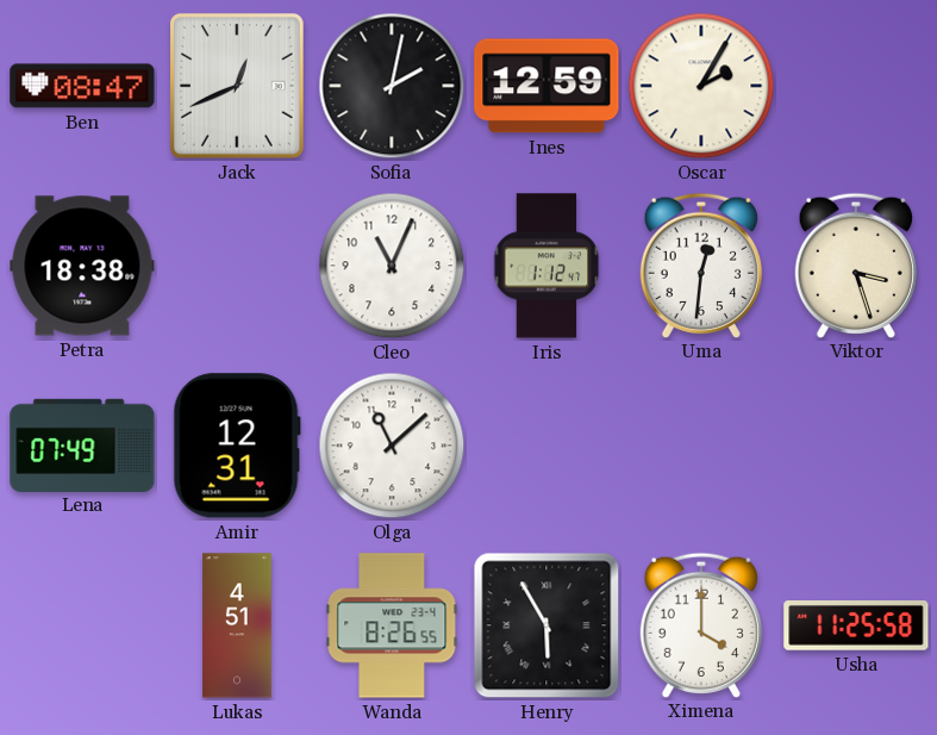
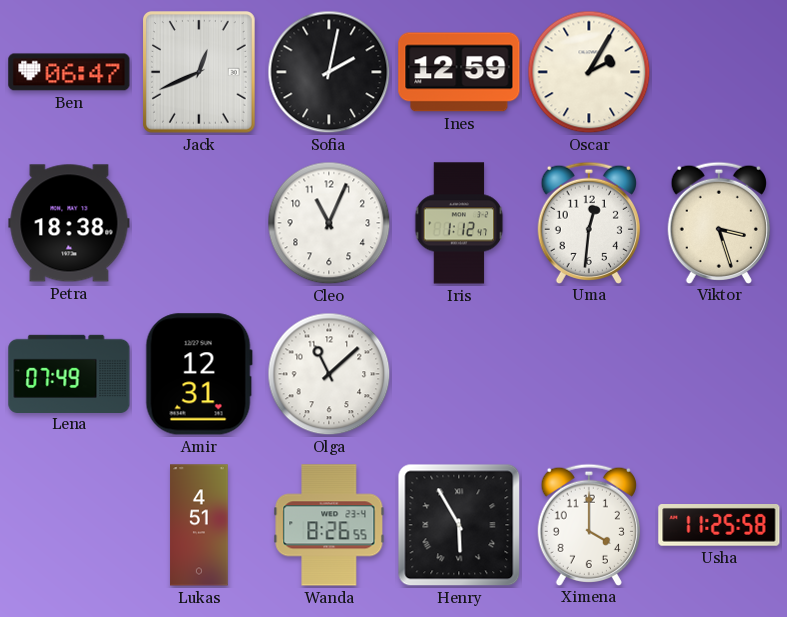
Ben: 08:47 -> 06:47
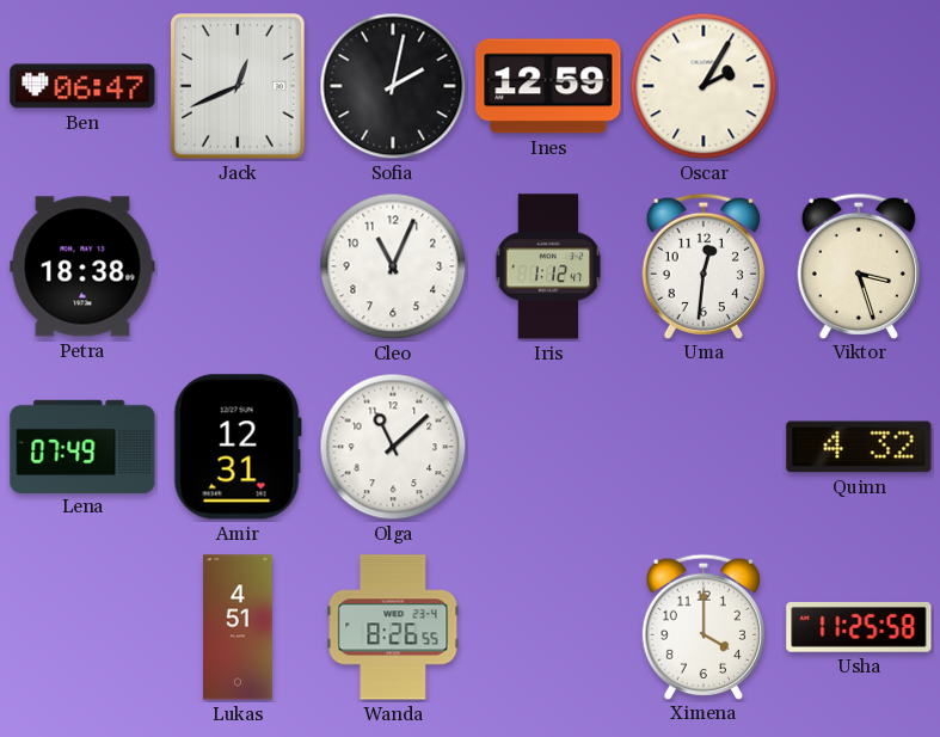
Quinn: none -> 4:32
Henry: 5:55 -> none
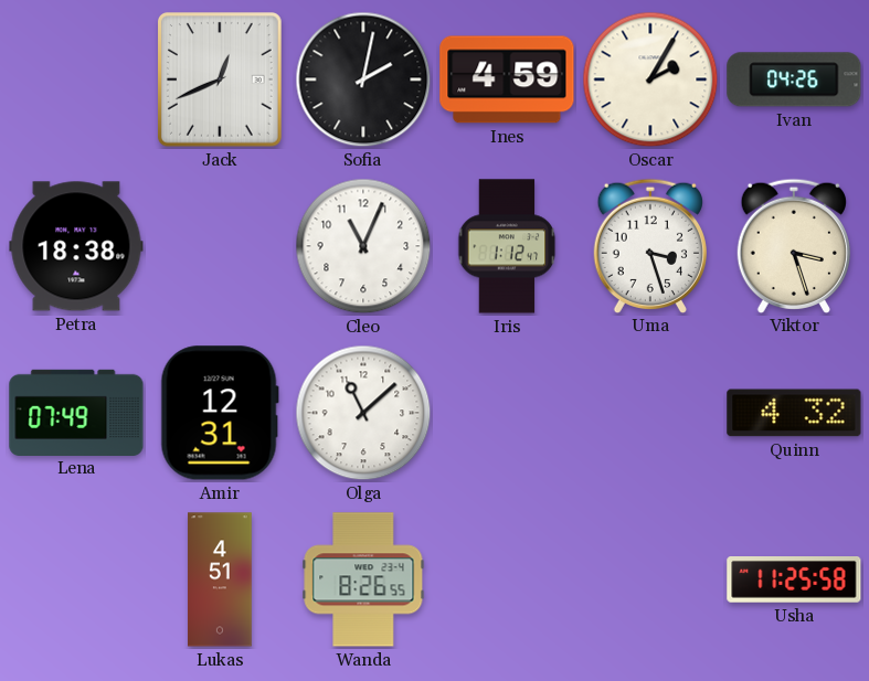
Ben: 06:47 -> none
Ines: 12:59 -> 4:59
Ivan: none -> 04:26
Uma: 12:31 -> 3:27
Ximena: 4:00 -> none
